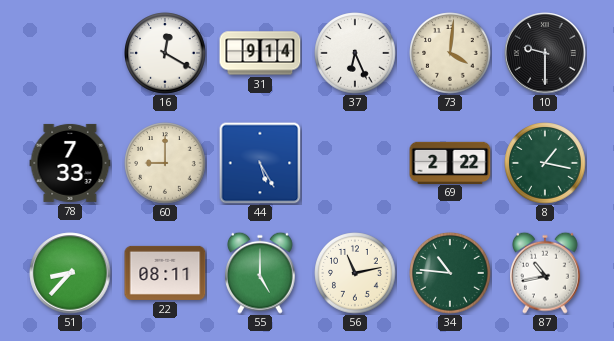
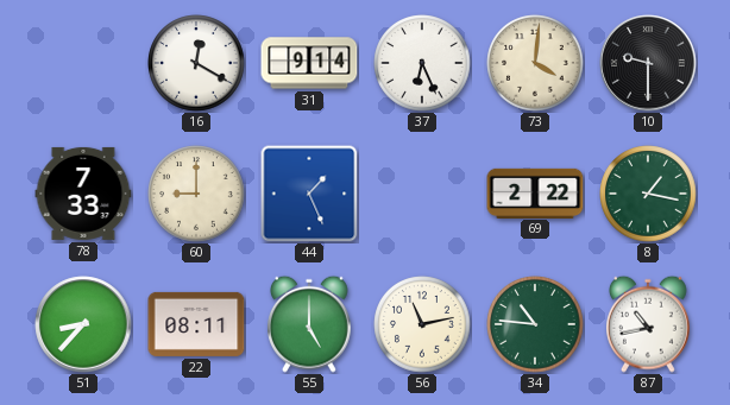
44: 5:25 -> 1:26
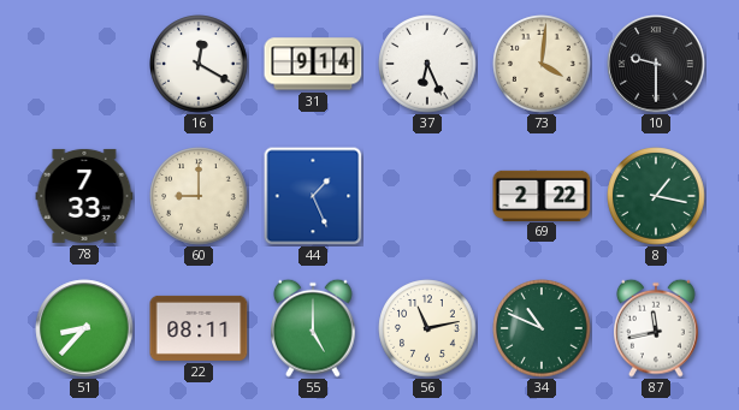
34: 10:46 -> 10:49
87: 10:43 -> 11:43
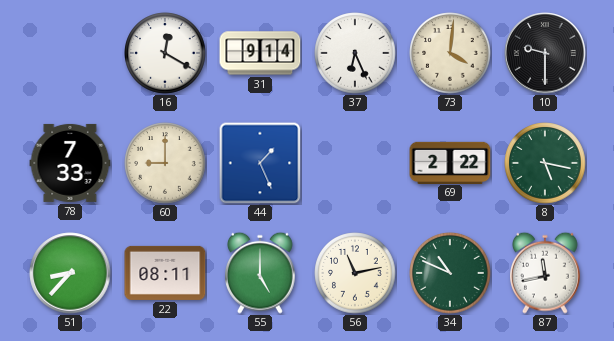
8: 1:17 -> 5:17
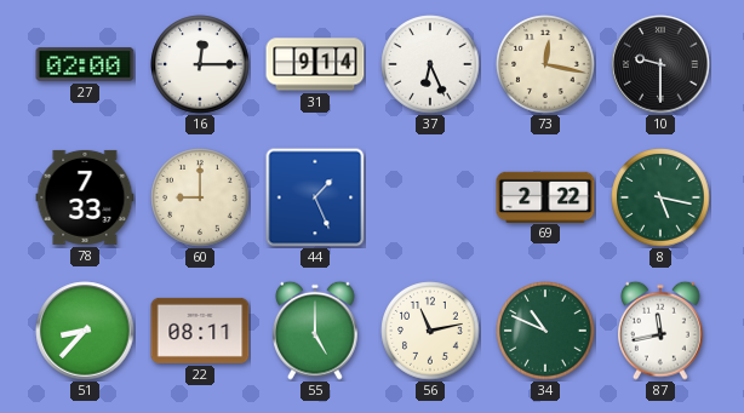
27: none -> 02:00
16: 12:20 -> 12:15
73: 4:01 -> 12:17
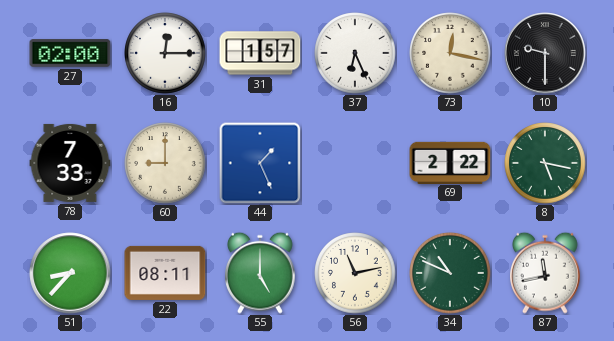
31: 9:14 -> 1:57
